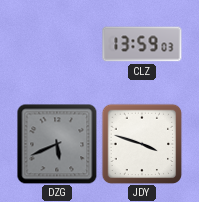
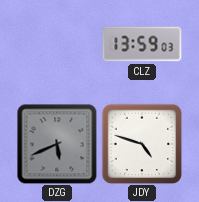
JDY: 3:48 -> 4:48
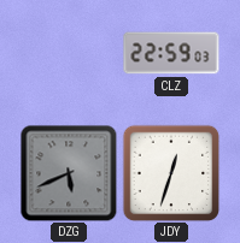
CLZ: 13:59 -> 22:59
JDY: 4:48 -> 12:33
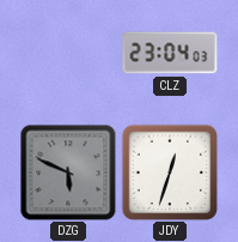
CLZ: 22:59 -> 23:04
DZG: 5:41 -> 5:49
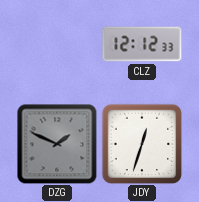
CLZ: 23:04 -> 12:12
DZG: 5:49 -> 1:49
